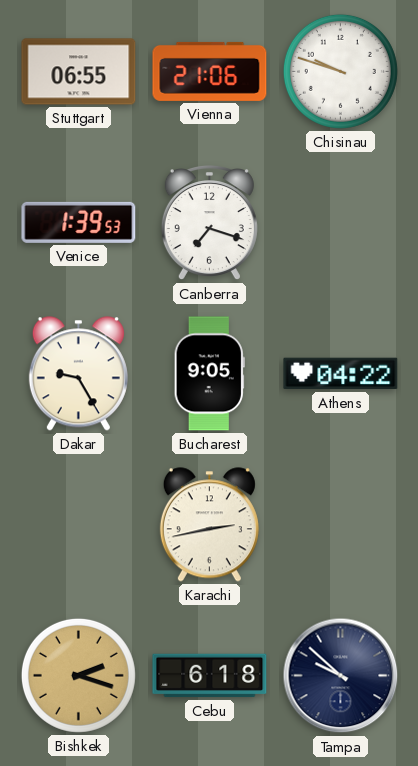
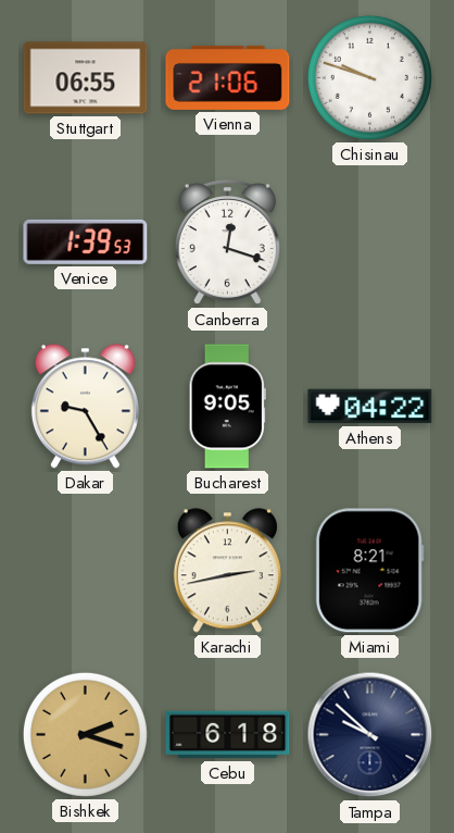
Canberra: 7:18 -> 12:18
Miami: none -> 8:21
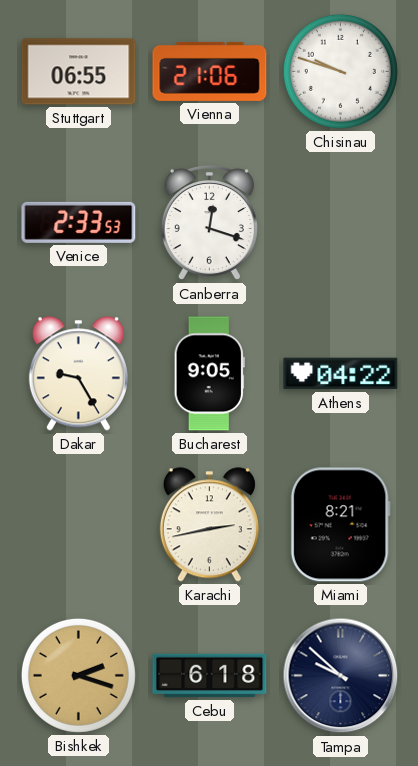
Venice: 1:39 -> 2:33
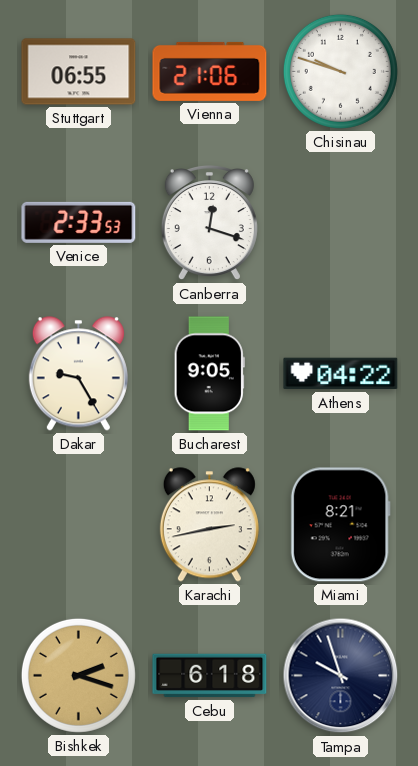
Tampa: 9:52 -> 9:57
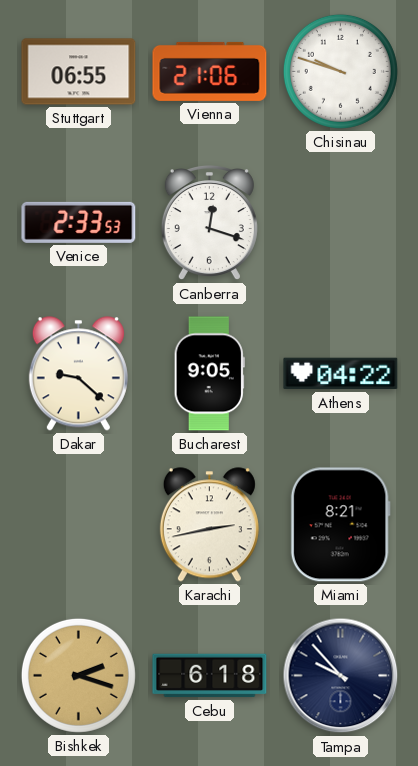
Dakar: 9:25 -> 9:22
Tampa: 9:57 -> 9:53
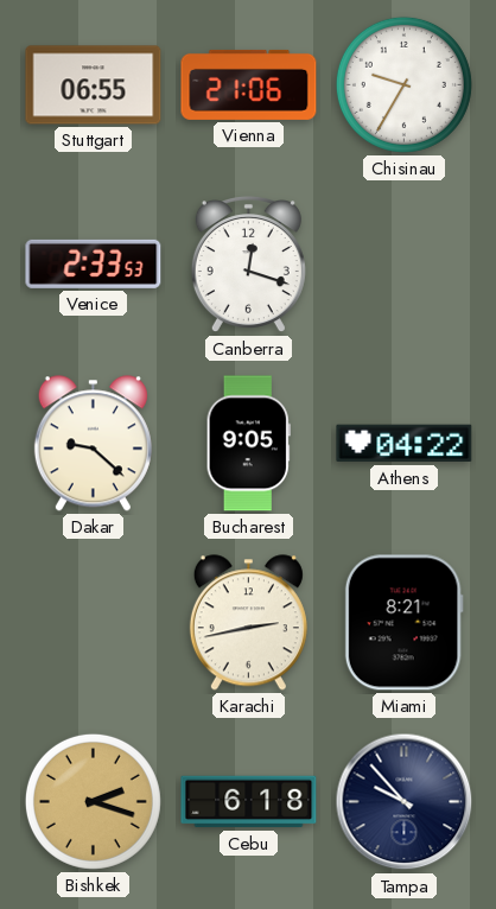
Chisinau: 9:48 -> 9:35
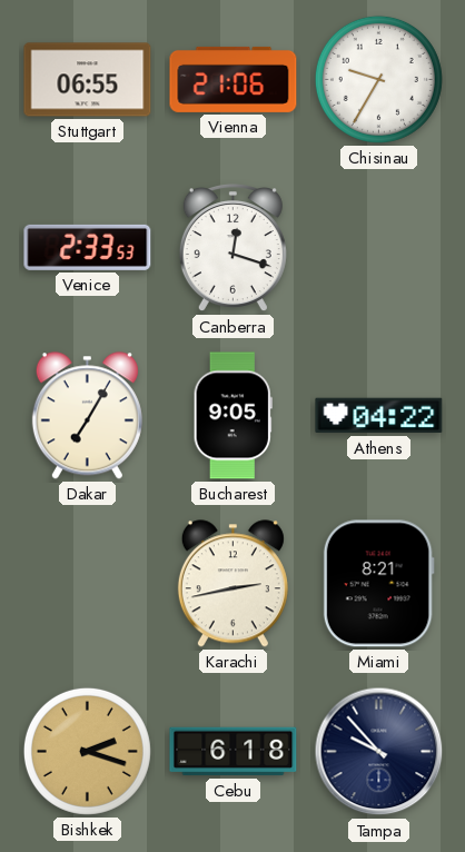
Dakar: 9:22 -> 7:05
